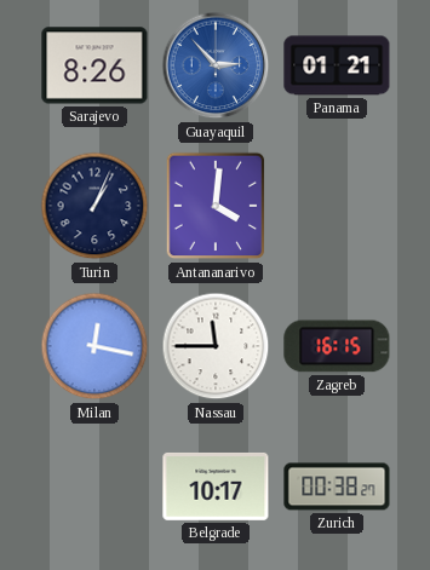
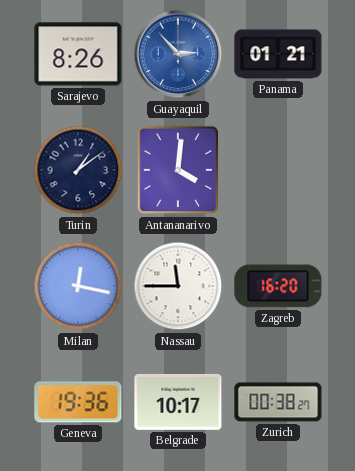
Turin: 1:04 -> 1:09
Zagreb: 16:15 -> 16:20
Geneva: none -> 19:36
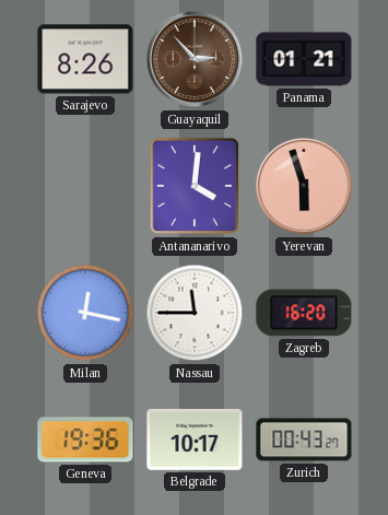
Guayaquil dial: blue -> brown
Turin: 1:09 -> none
Yerevan: none -> 5:57
Zurich: 00:38 -> 00:43
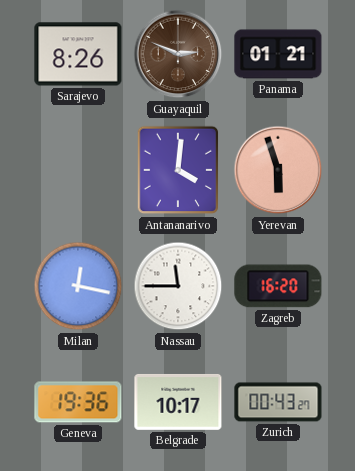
Guayaquil: 2:53 -> 2:49
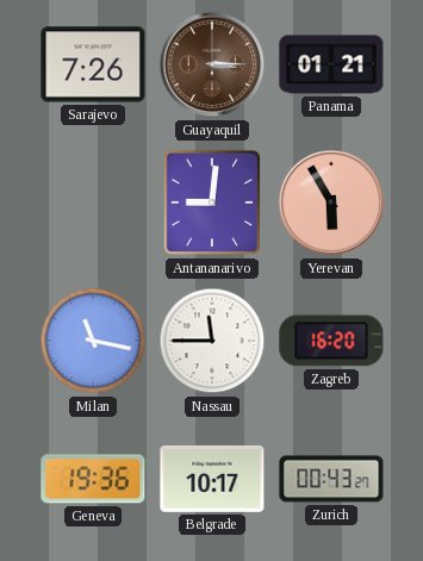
Sarajevo: 8:26 -> 7:26
Guayaquil: 2:49 -> 3:15
Antananarivo: 4:01 -> 9:01
Yerevan: 5:57 -> 5:55
Milan: 12:17 -> 11:17
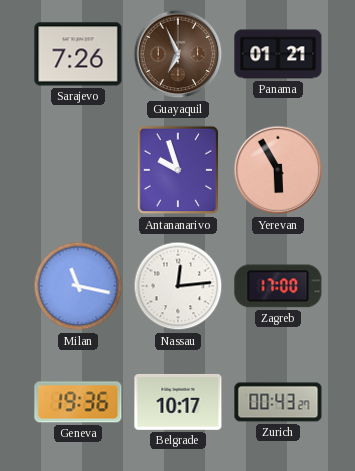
Guayaquil: 3:15 -> 6:56
Antananarivo: 9:01 -> 9:57
Nassau: 11:45 -> 12:14
Zagreb: 16:20 -> 17:00
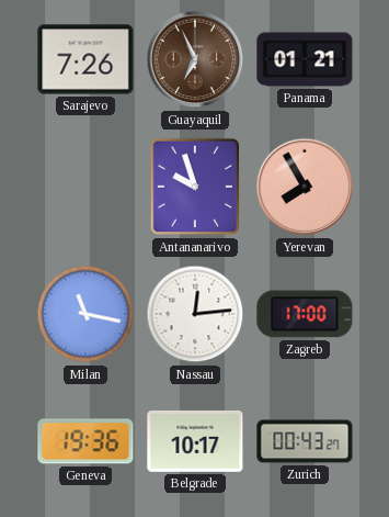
Yerevan: 5:55 -> 7:55
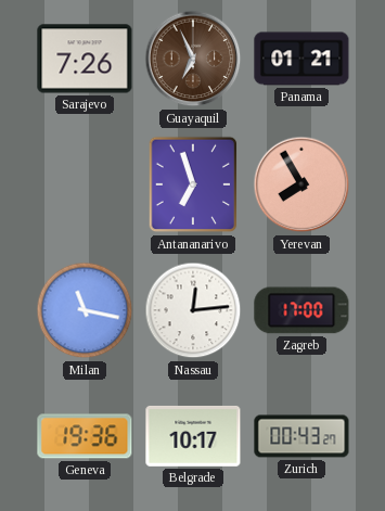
Antananarivo: 9:57 -> 6:57
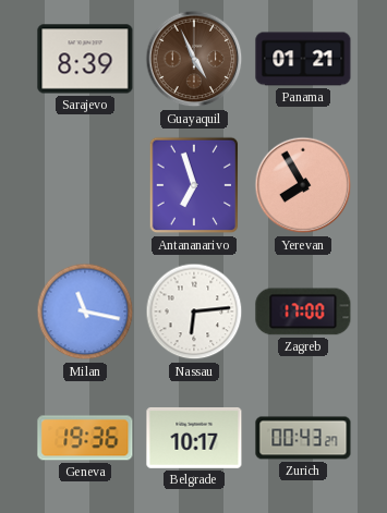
Sarajevo: 7:26 -> 8:39
Guayaquil: 6:56 -> 4:56
Nassau: 12:14 -> 6:14
